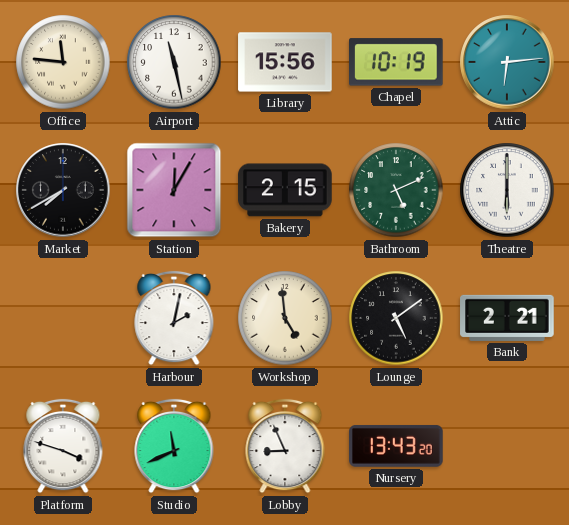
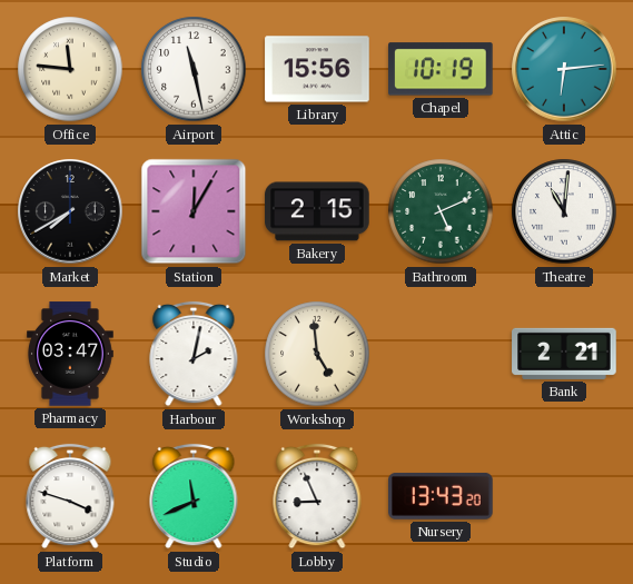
Theatre: 6:00 -> 11:01
Pharmacy: none -> 03:47
Lounge: 5:09 -> none
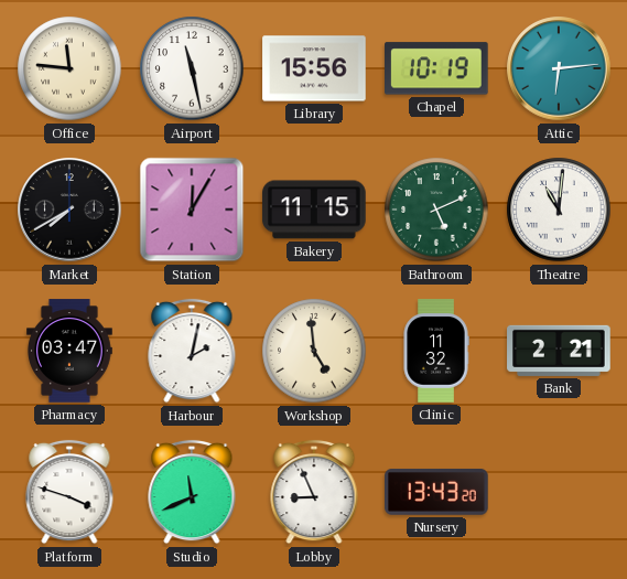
Bakery: 2:15 -> 11:15
Clinic: none -> 11:32
